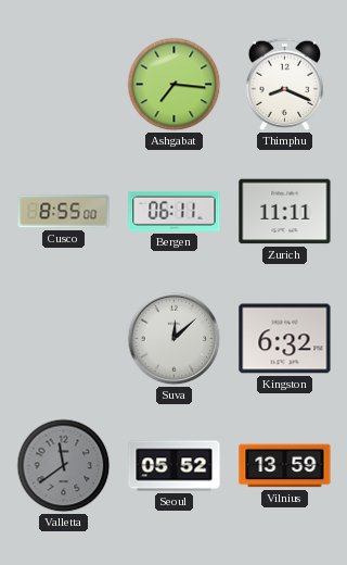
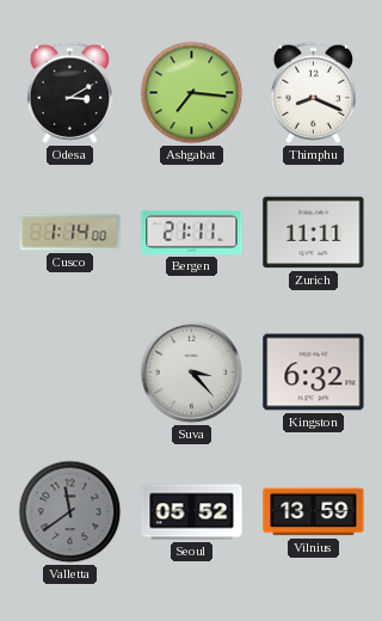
Odesa: none -> 3:10
Cusco: 8:55 -> 1:14
Bergen: 06:11 -> 21:11
Suva: 12:08 -> 3:23
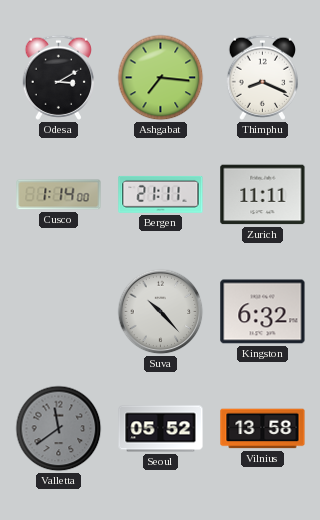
Suva: 3:23 -> 10:23
Vilnius: 13:59 -> 13:58
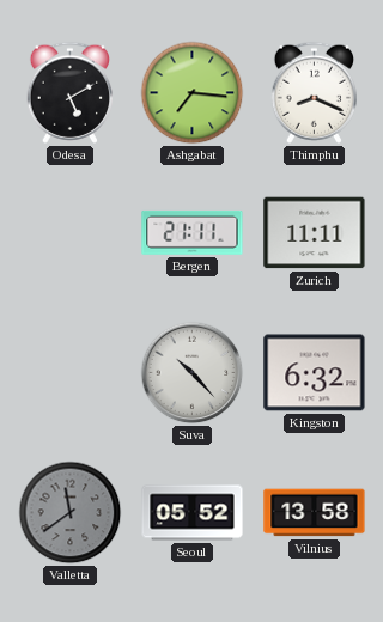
Odesa: 3:10 -> 5:10
Cusco: 1:14 -> none
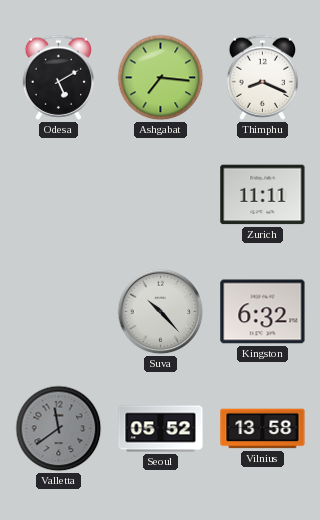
Bergen: 21:11 -> none
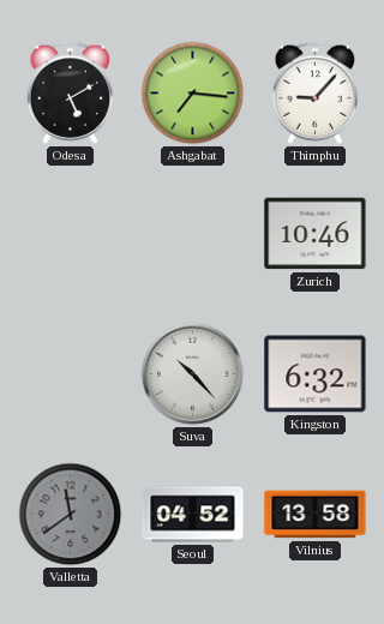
Thimphu: 8:19 -> 9:07
Zurich: 11:11 -> 10:46
Seoul: 05:52 -> 04:52
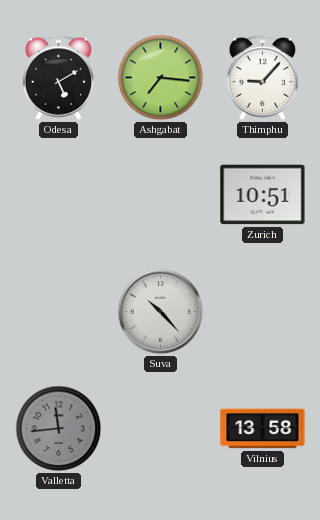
Zurich: 10:46 -> 10:51
Kingston: 6:32 -> none
Valletta: 11:39 -> 11:44
Seoul: 04:52 -> none
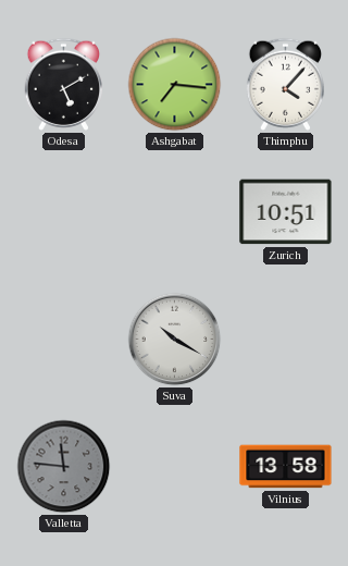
Thimphu: 9:07 -> 4:07
Suva: 10:23 -> 10:20
Valletta: 11:44 -> 11:46
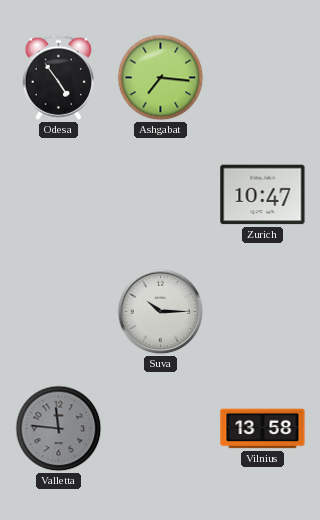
Odesa: 5:10 -> 4:54
Thimphu: 4:07 -> none
Zurich: 10:51 -> 10:47
Suva: 10:20 -> 10:15
